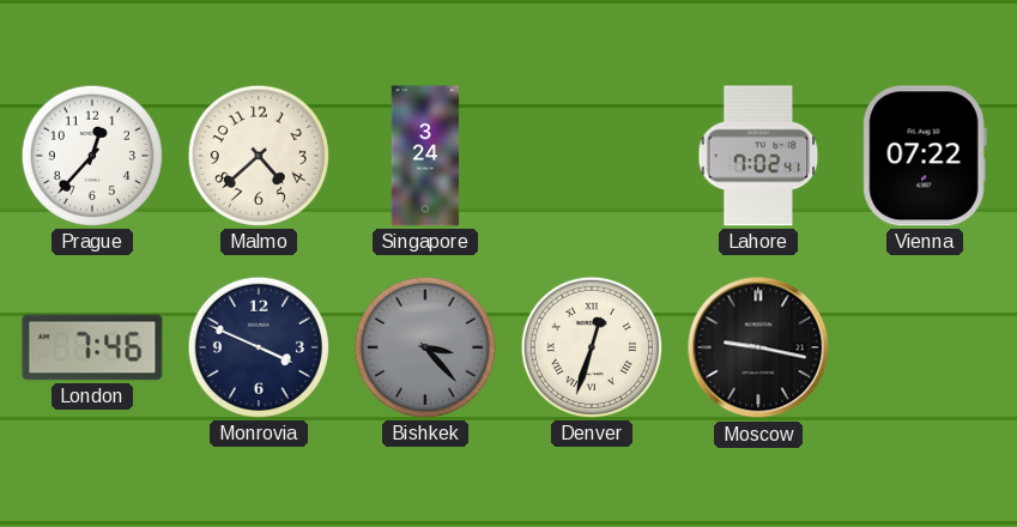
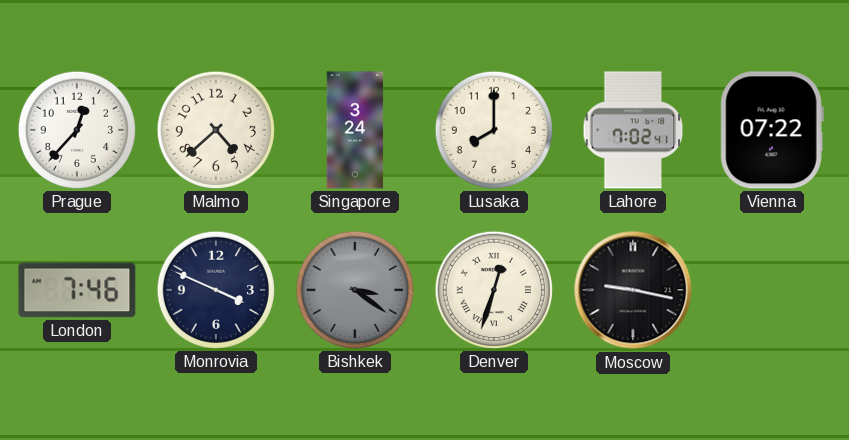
Lusaka: none -> 8:00
Bishkek: 3:23 -> 3:21
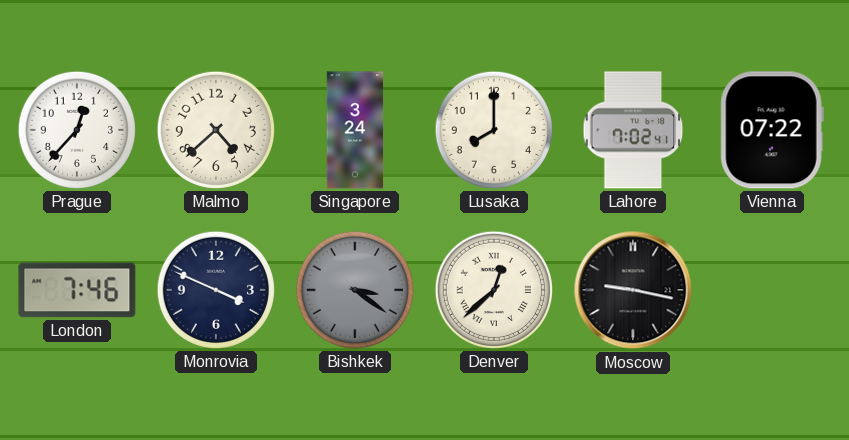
Denver: 12:33 -> 12:38
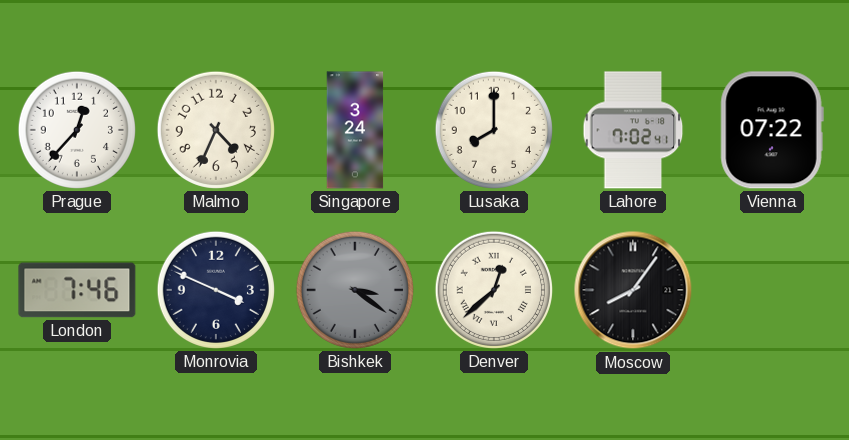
Malmo: 4:38 -> 4:34
Moscow: 9:17 -> 8:06
